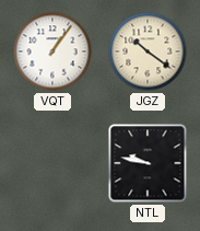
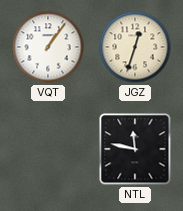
JGZ: 10:21 -> 12:33
NTL: 9:47 -> 11:47
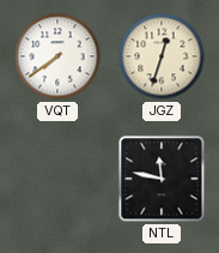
VQT: 1:06 -> 7:39
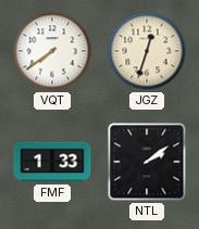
FMF: none -> 1:33
NTL: 11:47 -> 2:09
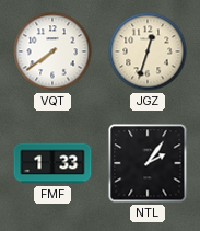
NTL: 2:09 -> 2:06
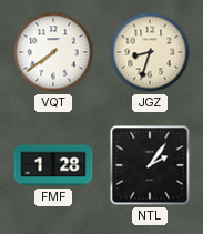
JGZ: 12:33 -> 8:33
FMF: 1:33 -> 1:28
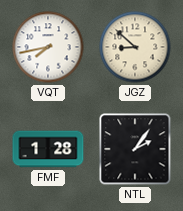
VQT: 7:39 -> 7:43
JGZ: 8:33 -> 8:52
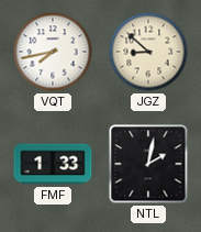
FMF: 1:28 -> 1:33
NTL: 2:06 -> 2:02
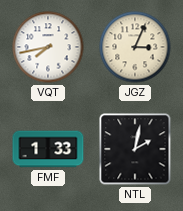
JGZ: 8:52 -> 3:04
